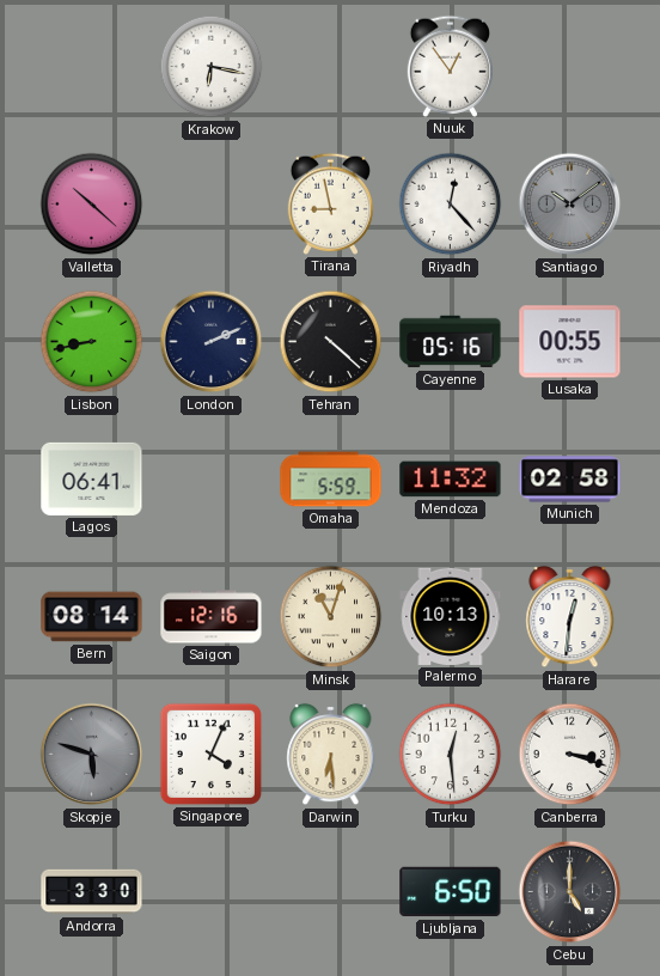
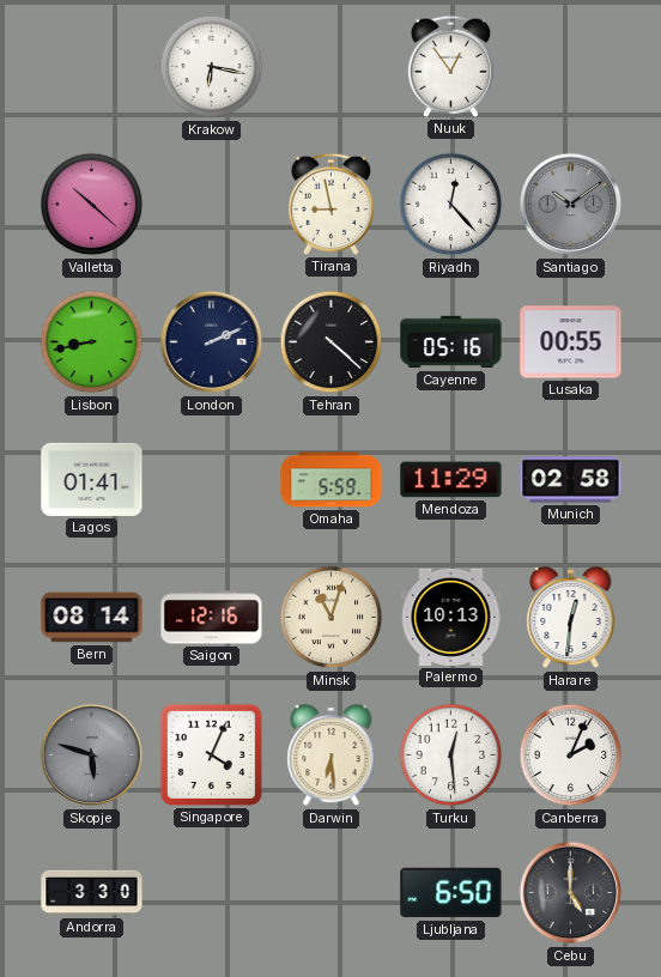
Lagos: 06:41 -> 01:41
Mendoza: 11:32 -> 11:29
Canberra: 3:18 -> 2:04
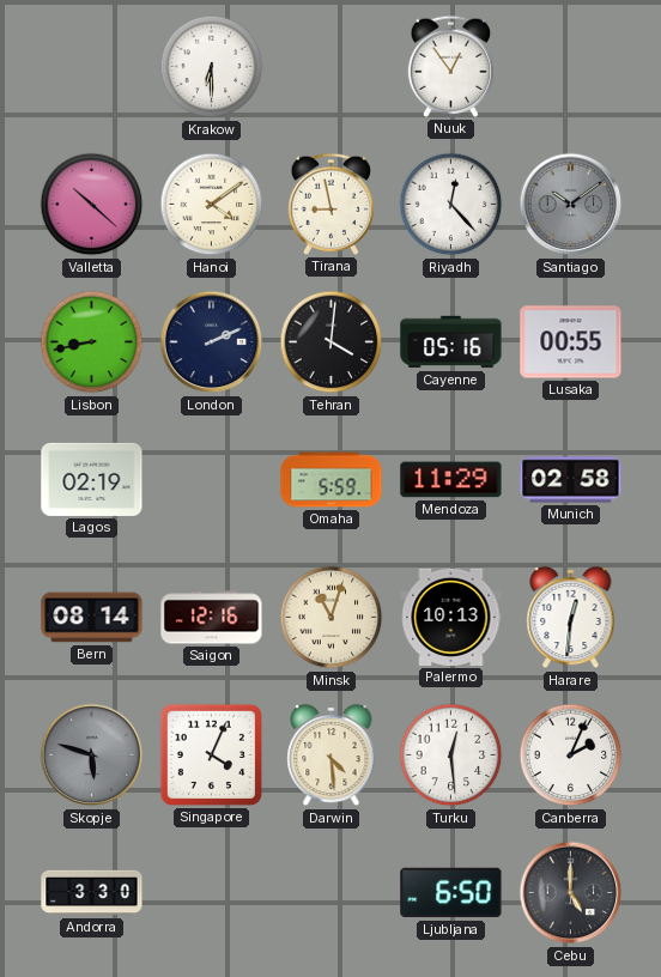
Krakow: 6:17 -> 6:30
Hanoi: none -> 4:09
Tehran: 4:22 -> 4:01
Lagos: 01:41 -> 02:19
Darwin: 6:29 -> 4:29
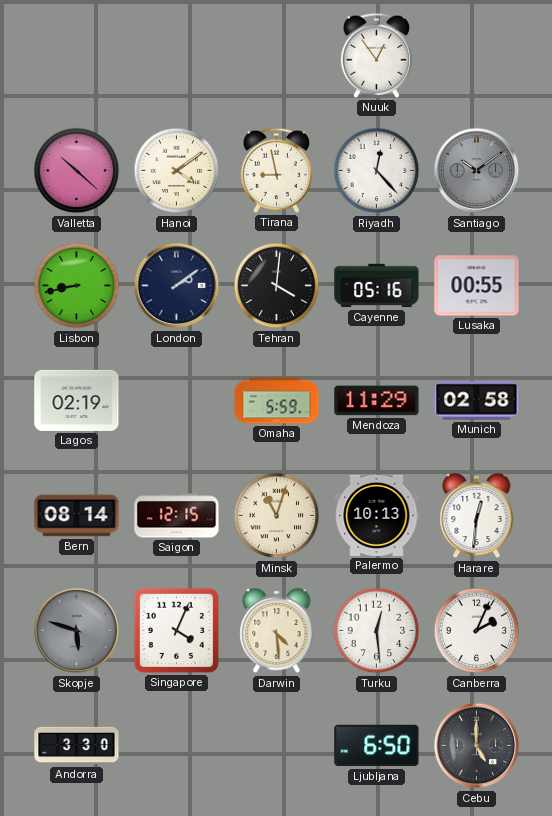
Krakow: 6:30 -> none
London: 2:11 -> 2:09
Saigon: 12:16 -> 12:15
